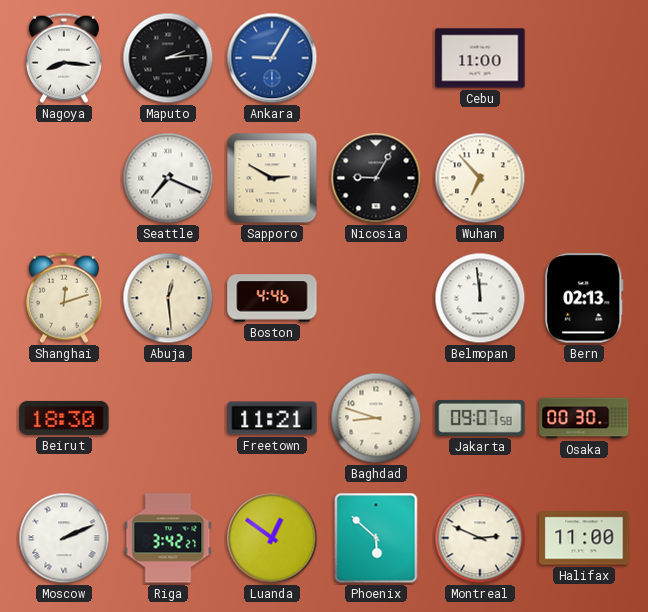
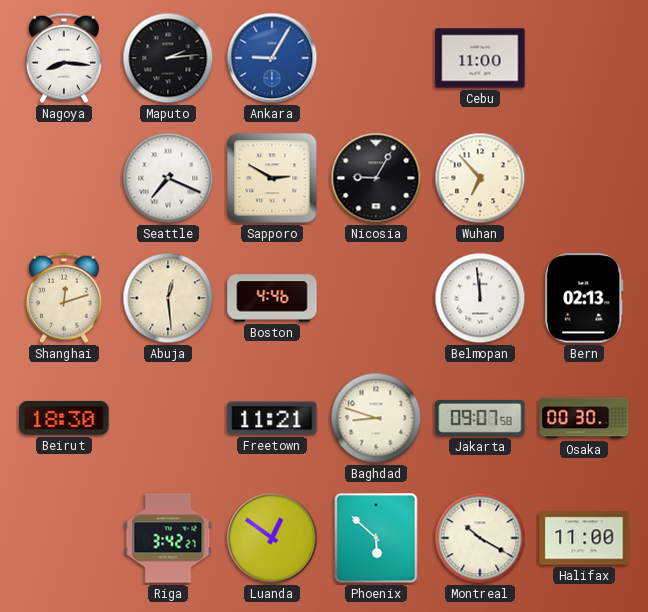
Moscow: 2:11 -> none
Montreal: 2:49 -> 10:20
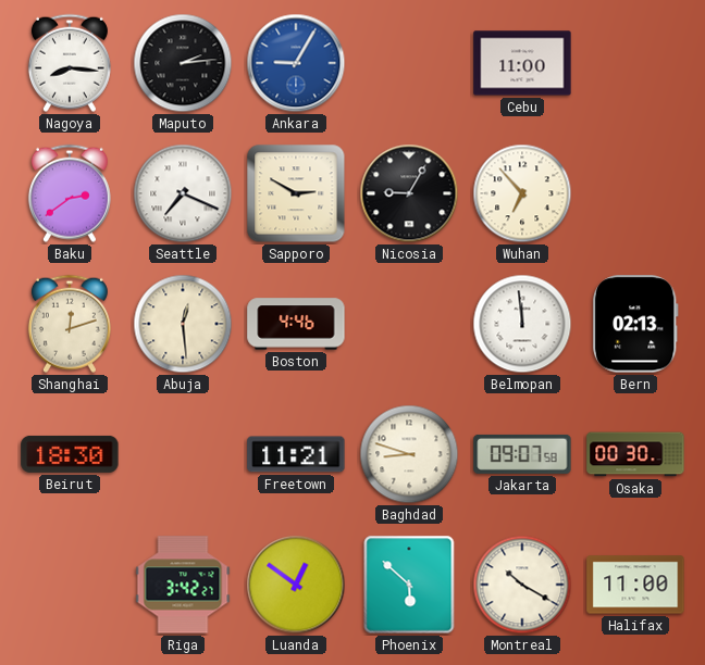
Baku: none -> 2:39
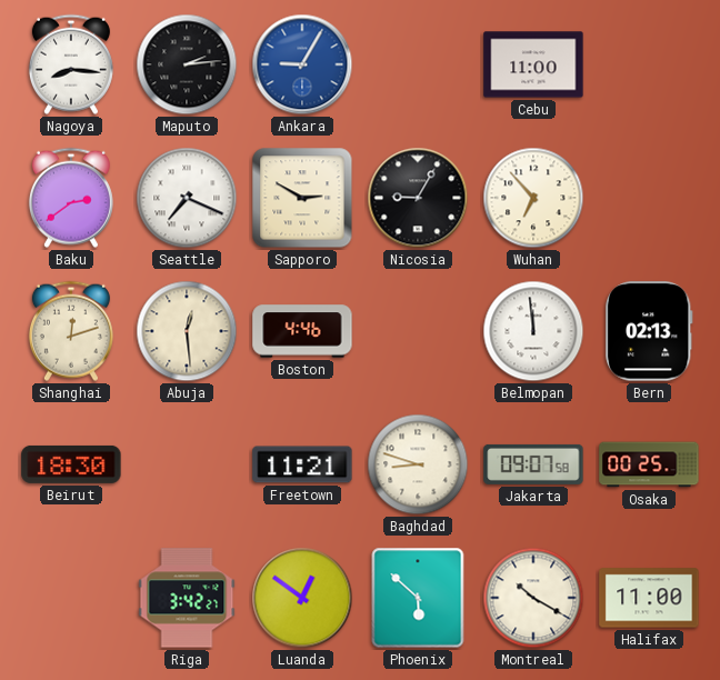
Osaka: 00:30 -> 00:25
